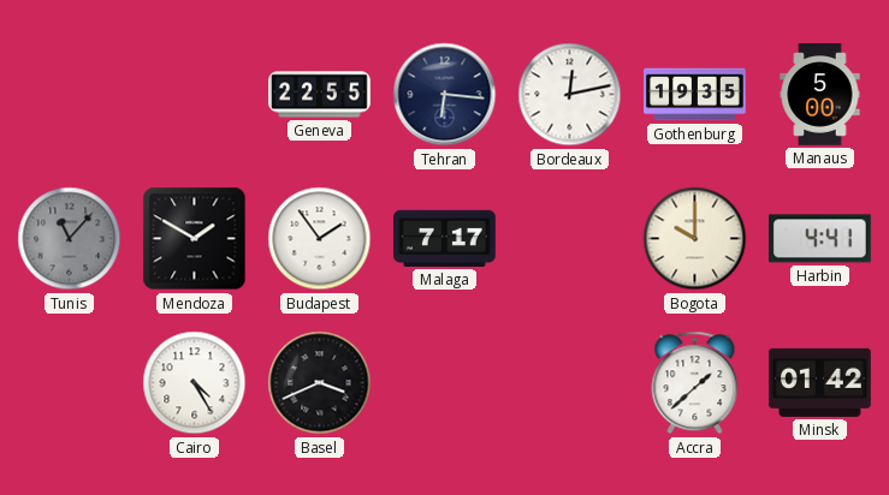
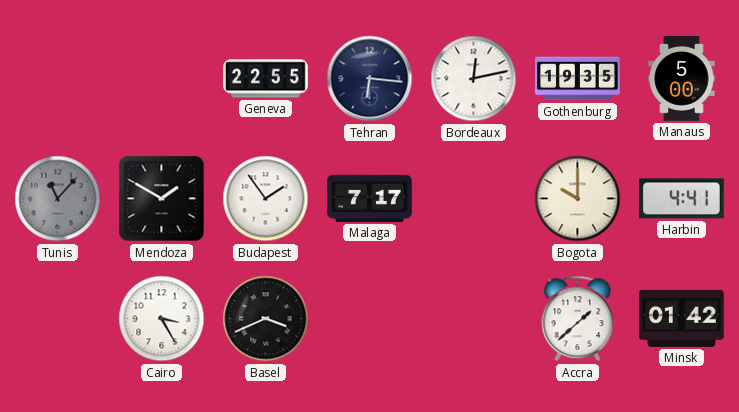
Cairo: 4:25 -> 3:25
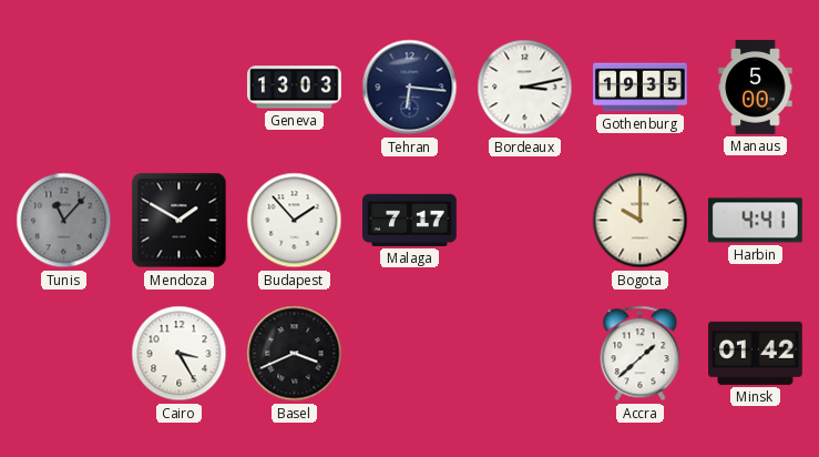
Geneva: 22:55 -> 13:03
Bordeaux: 12:13 -> 3:13
Budapest: 1:54 -> 1:53
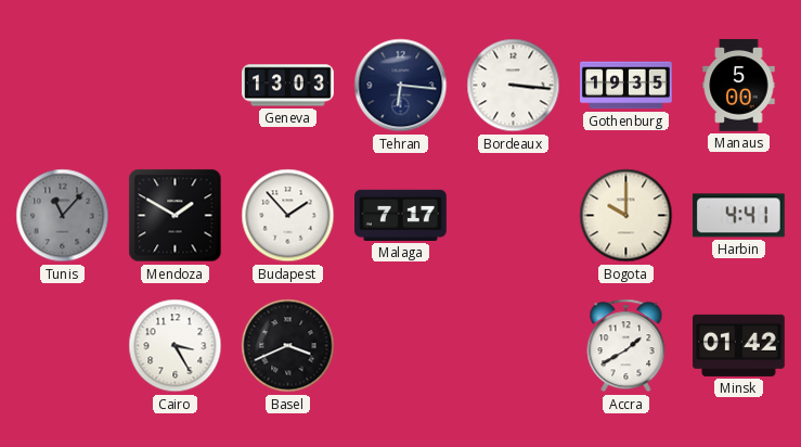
Bordeaux: 3:13 -> 3:16
Accra: 1:38 -> 1:40
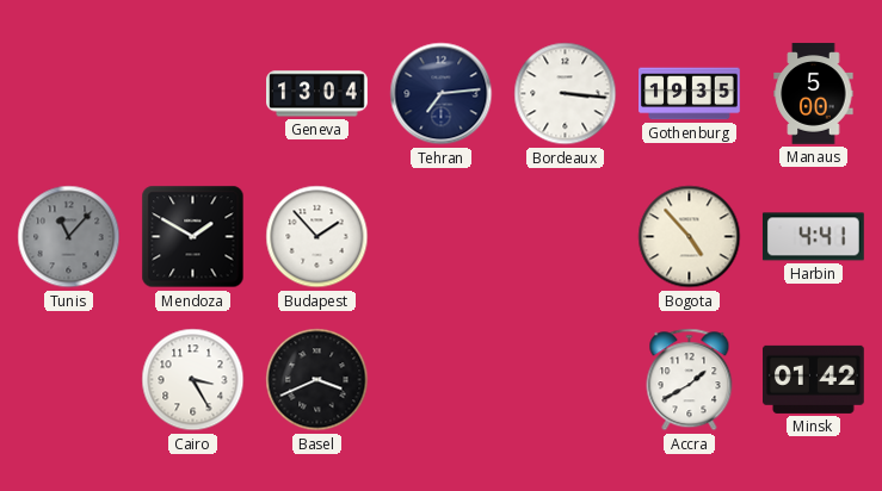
Geneva: 13:03 -> 13:04
Tehran: 6:16 -> 7:14
Malaga: 7:17 -> none
Bogota: 10:00 -> 4:53
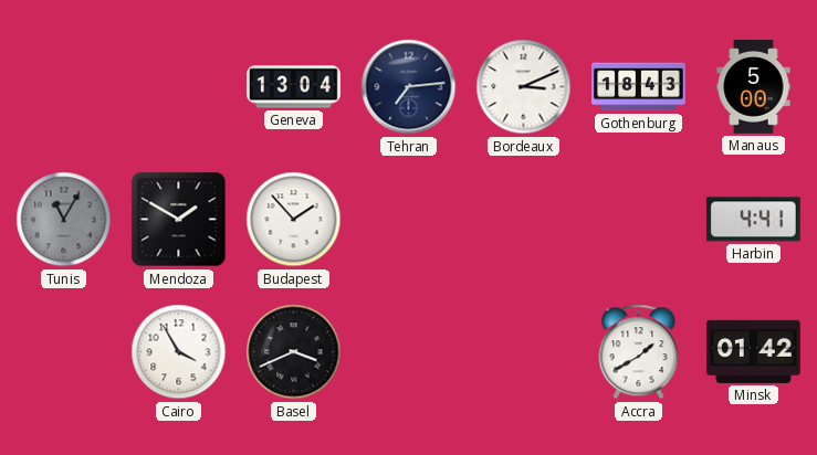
Bordeaux: 3:16 -> 3:11
Gothenburg: 19:35 -> 18:43
Tunis: 11:07 -> 11:05
Bogota: 4:53 -> none
Cairo: 3:25 -> 3:55
